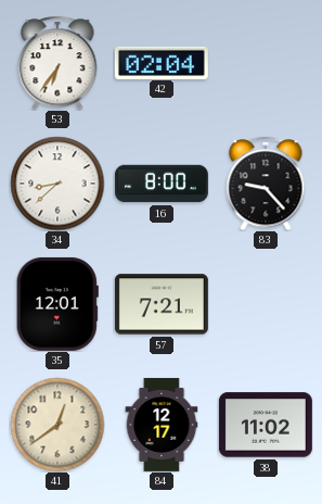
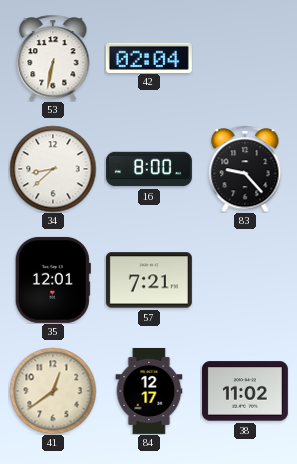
53: 6:36 -> 6:32
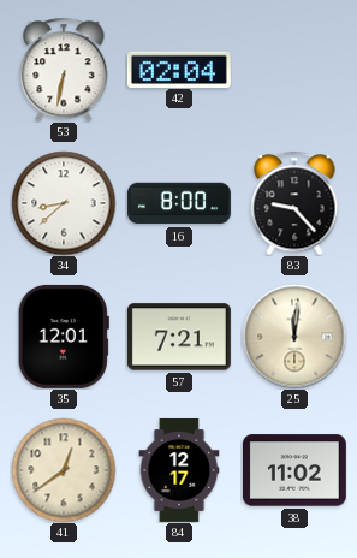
25: none -> 12:01
